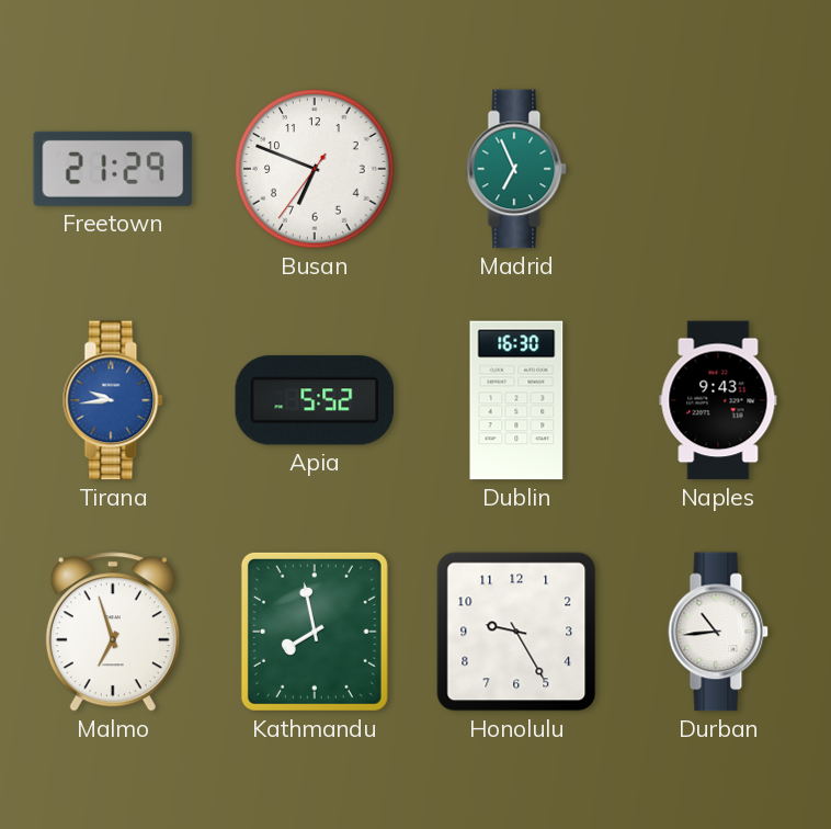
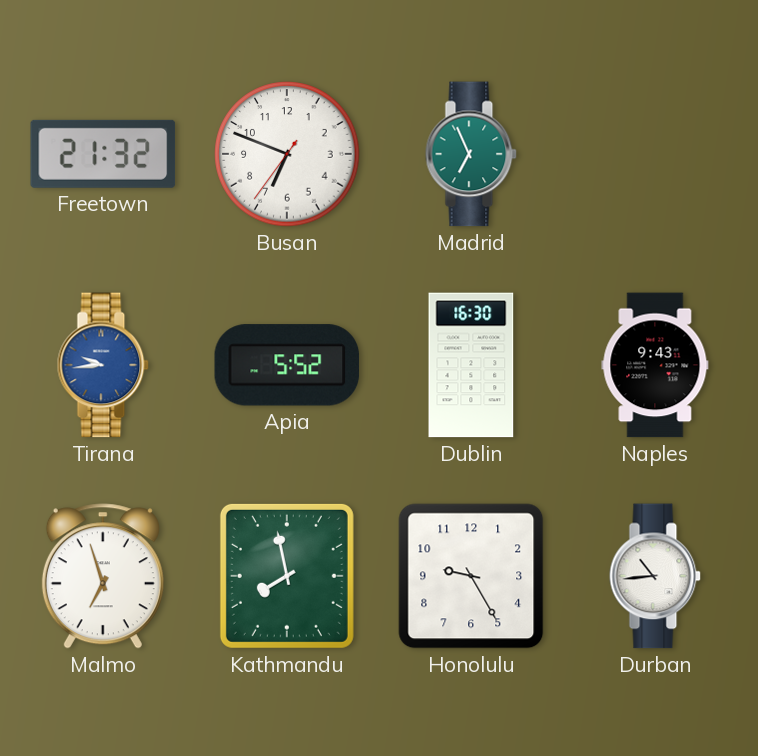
Freetown: 21:29 -> 21:32
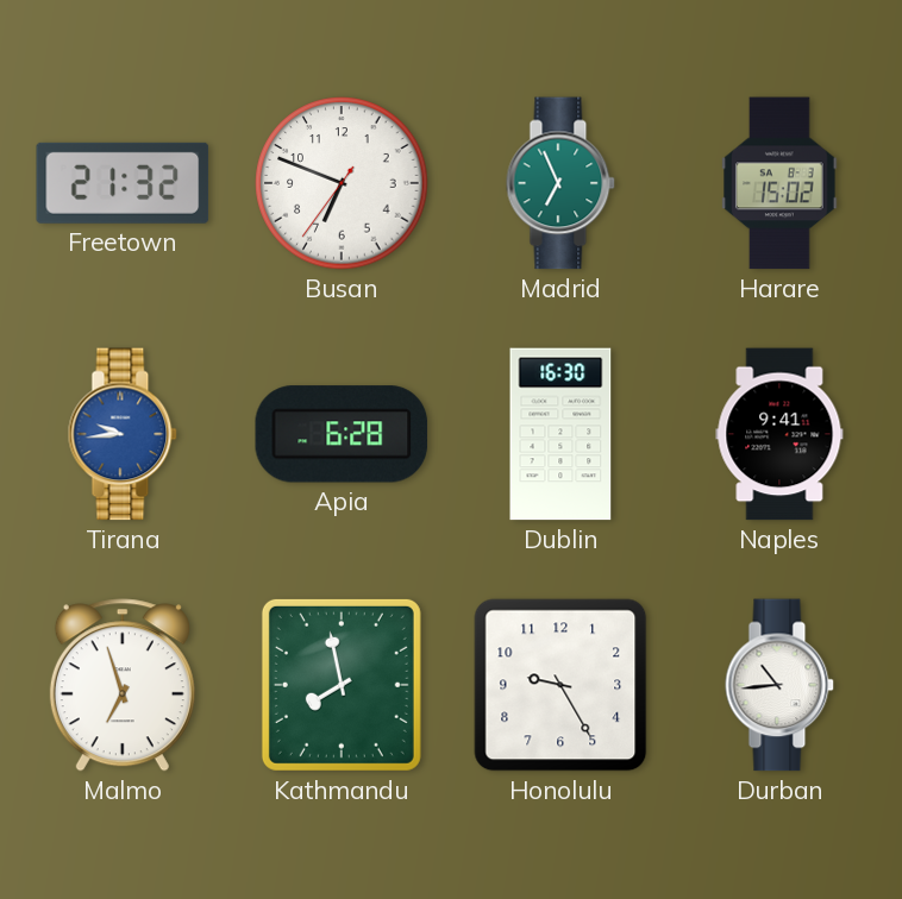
Harare: none -> 15:02
Apia: 5:52 -> 6:28
Naples: 9:43 -> 9:41
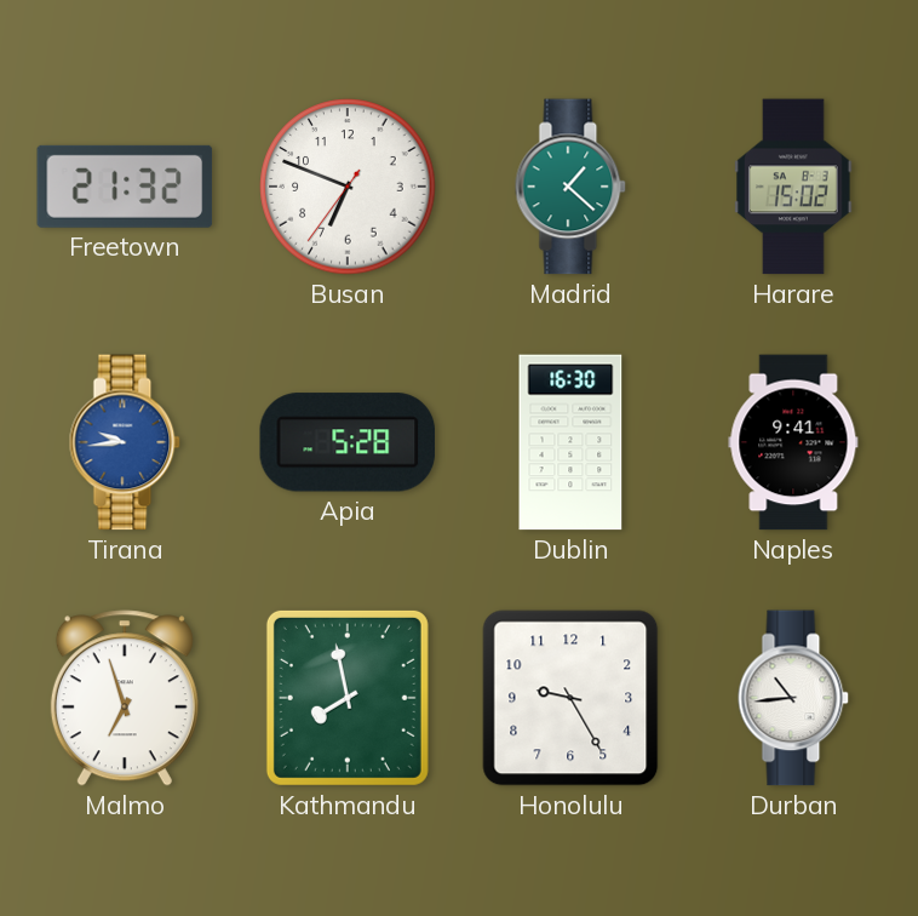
Madrid: 6:56 -> 1:22
Apia: 6:28 -> 5:28
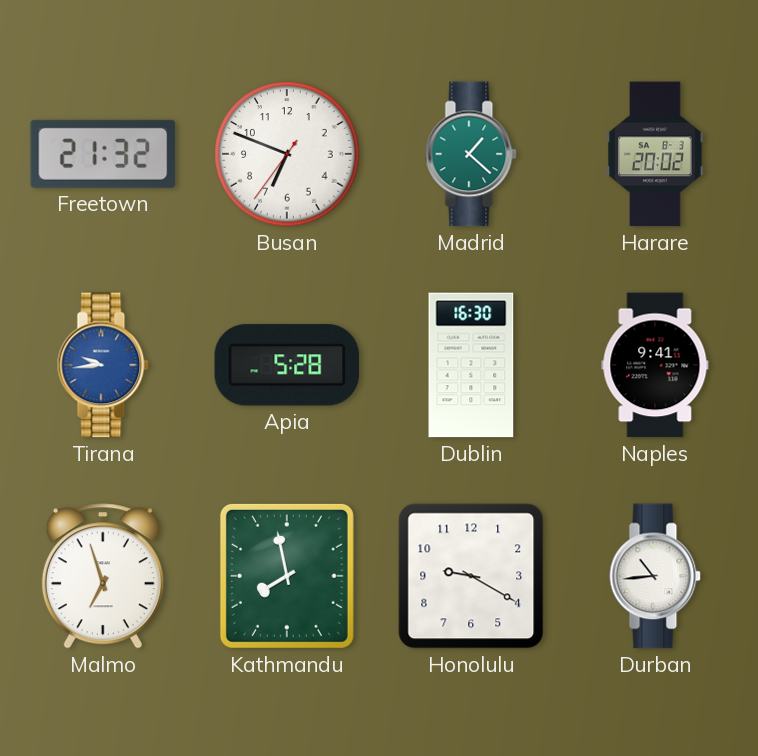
Harare: 15:02 -> 20:02
Honolulu: 9:25 -> 9:20
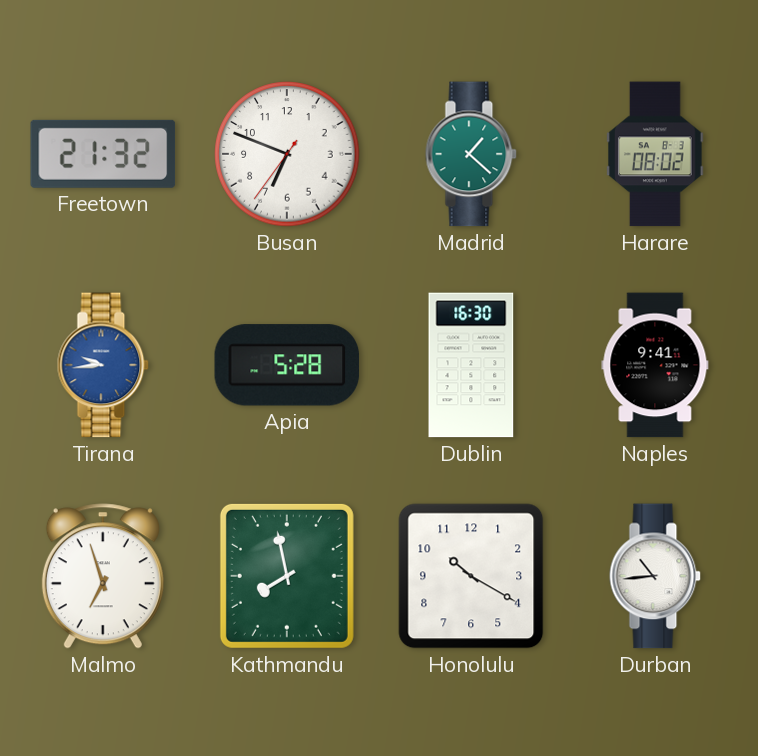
Harare: 20:02 -> 08:02
Honolulu: 9:20 -> 10:20
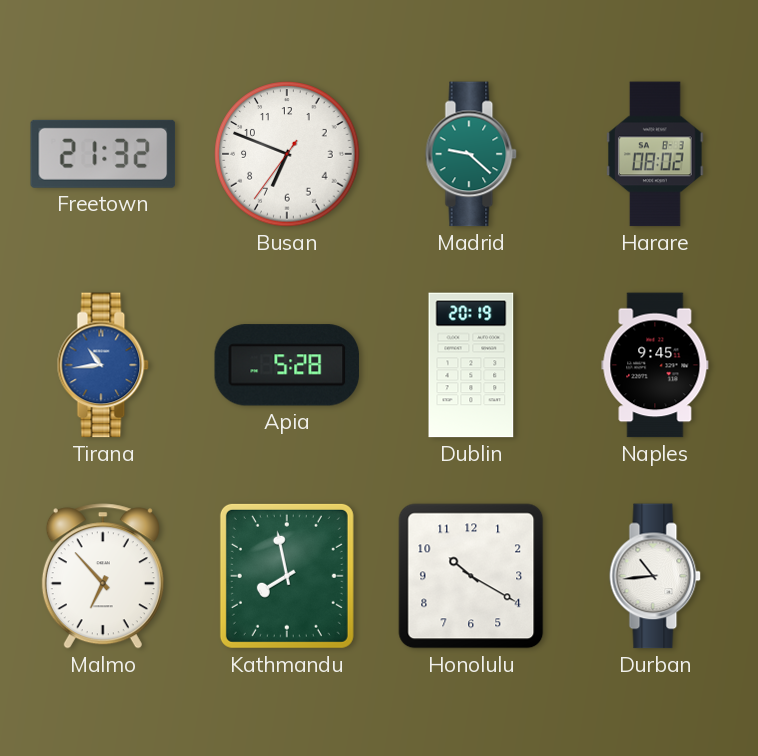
Madrid: 1:22 -> 9:22
Tirana: 9:44 -> 10:44
Dublin: 16:30 -> 20:19
Naples: 9:41 -> 9:45
Malmo: 6:57 -> 6:53
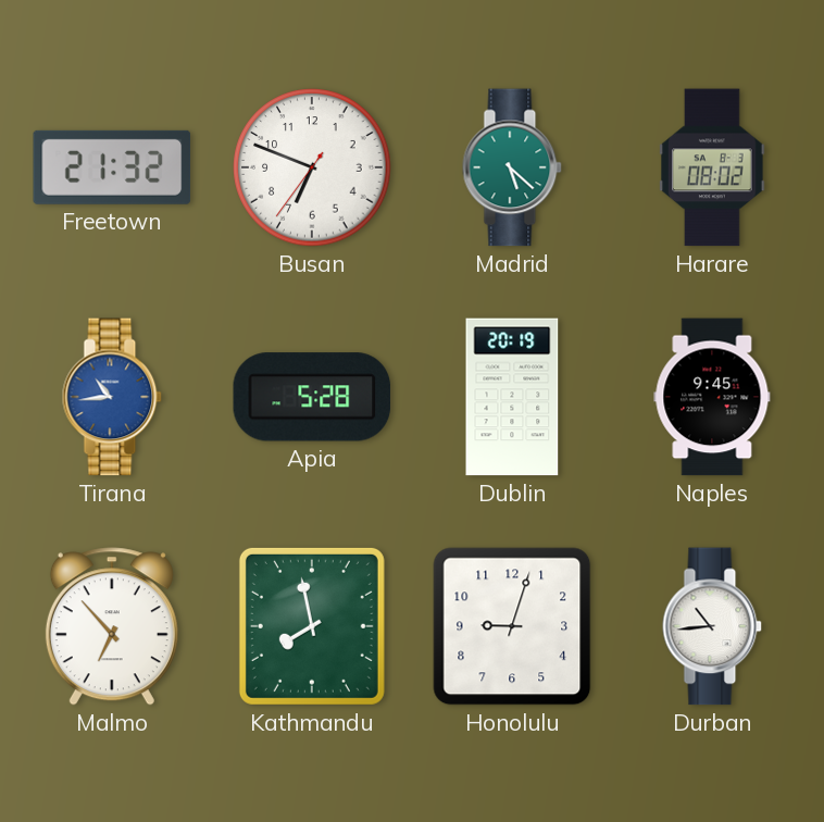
Madrid: 9:22 -> 5:22
Honolulu: 10:20 -> 9:03
